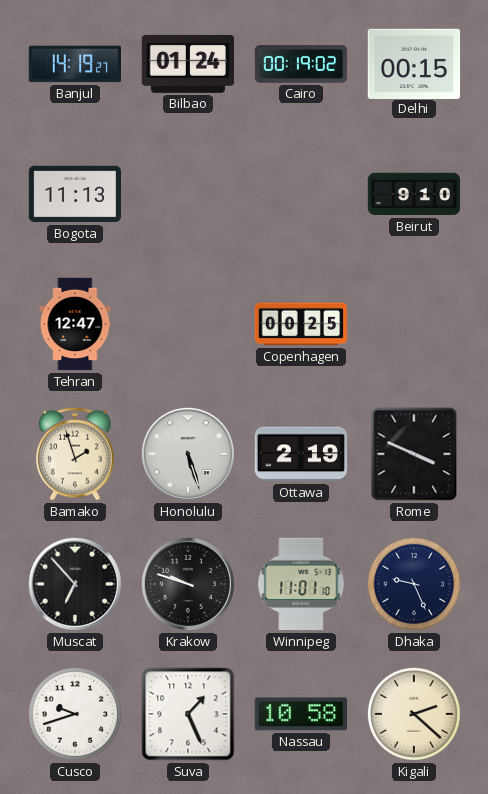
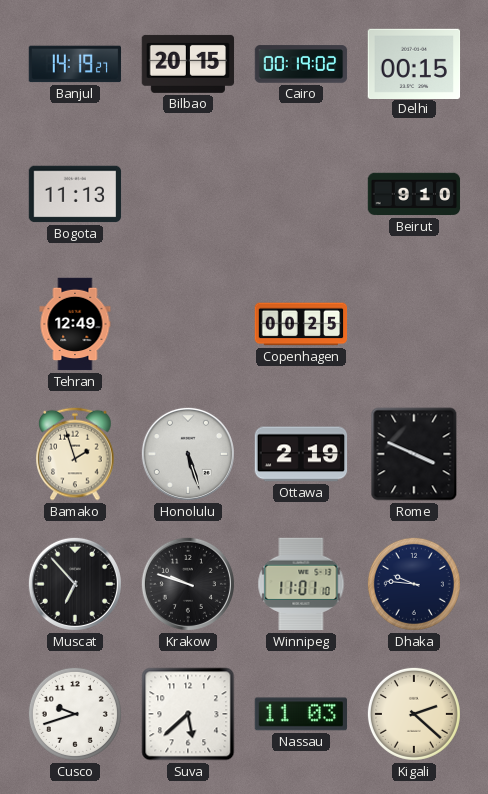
Bilbao: 01:24 -> 20:15
Tehran: 12:47 -> 12:49
Dhaka: 9:26 -> 9:46
Suva: 1:26 -> 5:38
Nassau: 10:58 -> 11:03
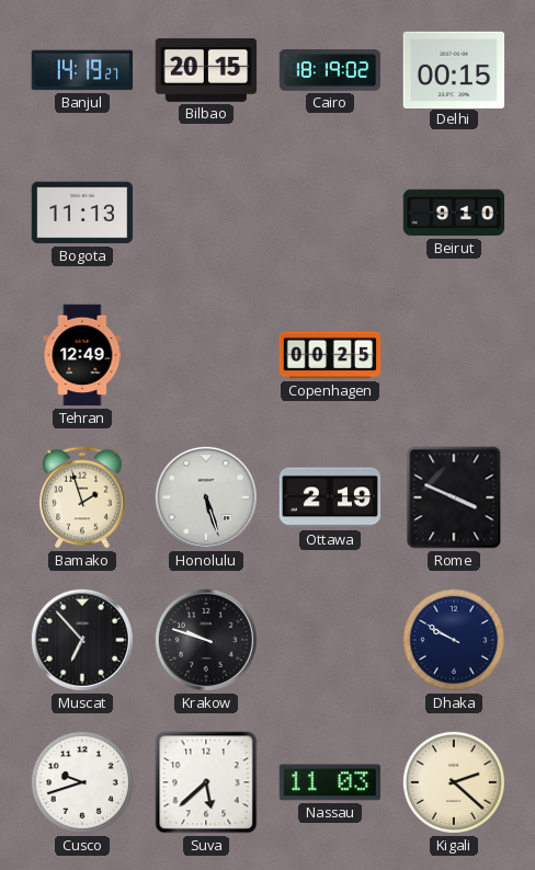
Cairo: 00:19 -> 18:19
Winnipeg: 11:01 -> none
Dhaka: 9:46 -> 9:50
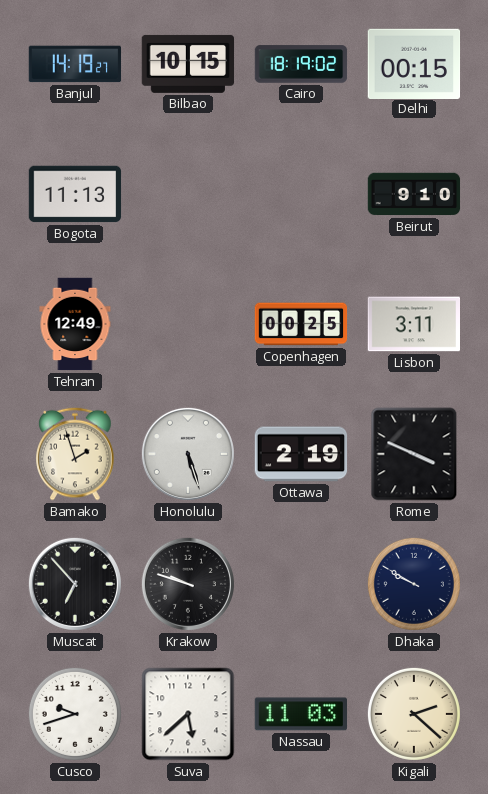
Bilbao: 20:15 -> 10:15
Lisbon: none -> 3:11
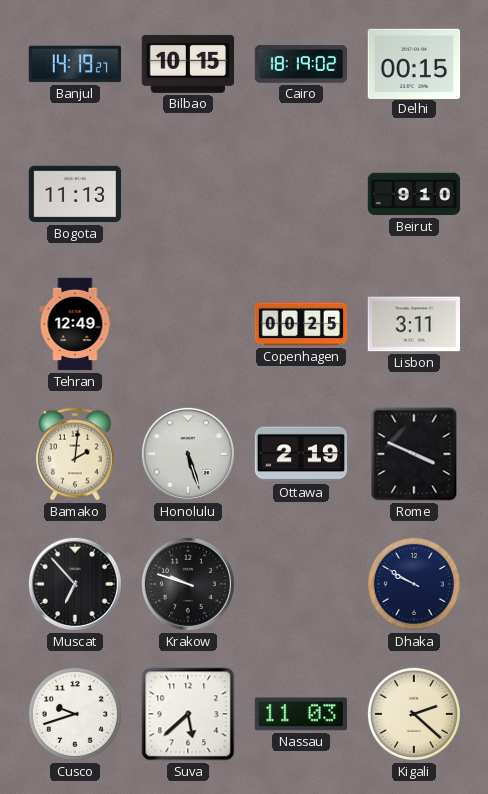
Bamako: 1:57 -> 2:01
